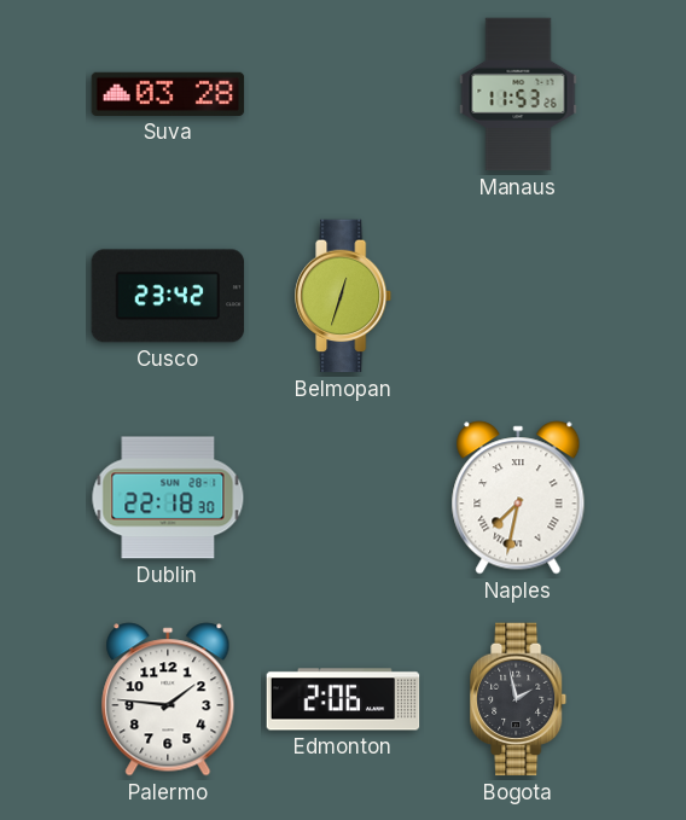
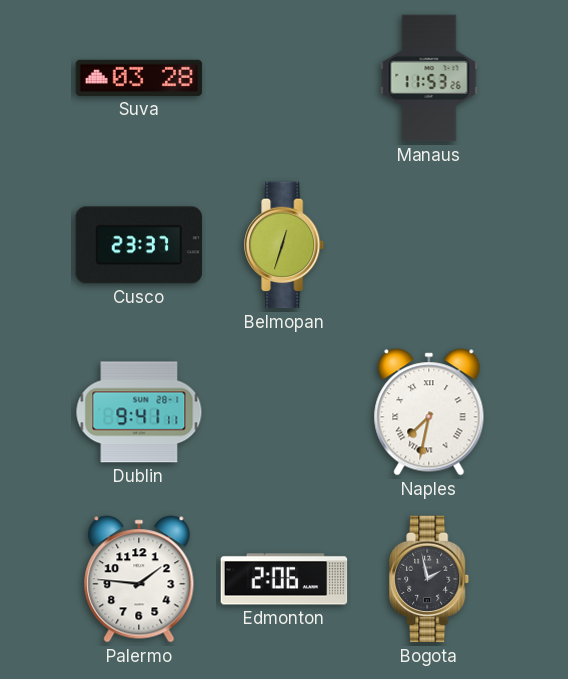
Cusco: 23:42 -> 23:37
Dublin: 22:18 -> 9:41
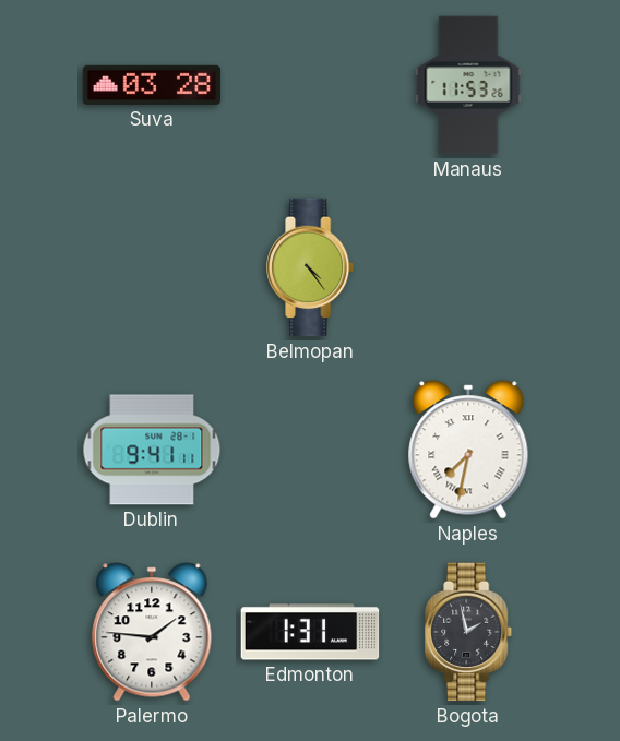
Cusco: 23:37 -> none
Belmopan: 12:33 -> 4:24
Edmonton: 2:06 -> 1:31
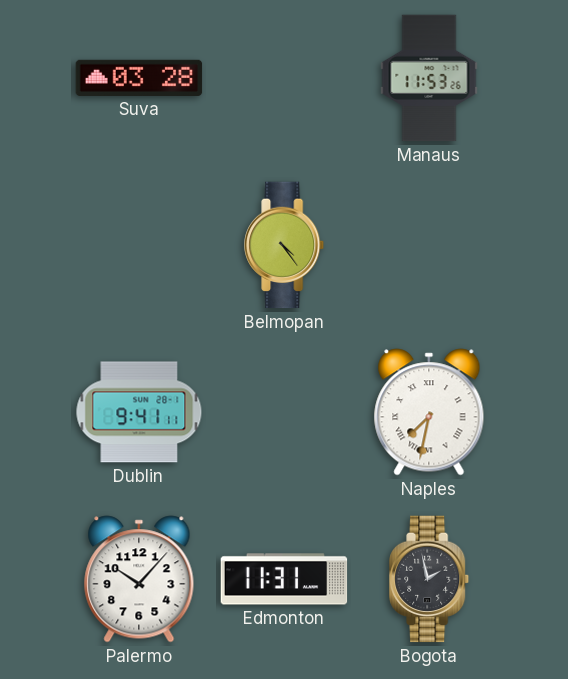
Palermo: 1:46 -> 10:07
Edmonton: 1:31 -> 11:31
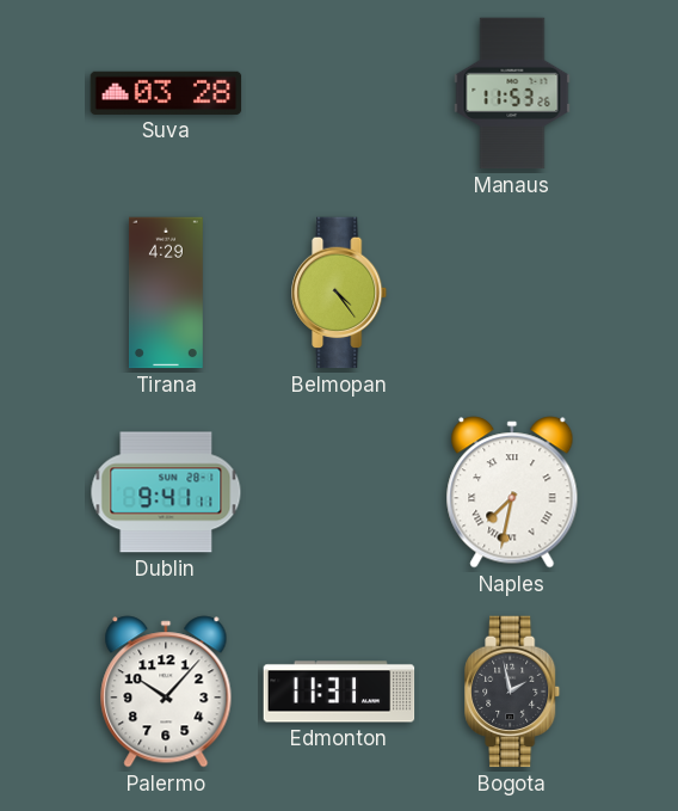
Tirana: none -> 4:29
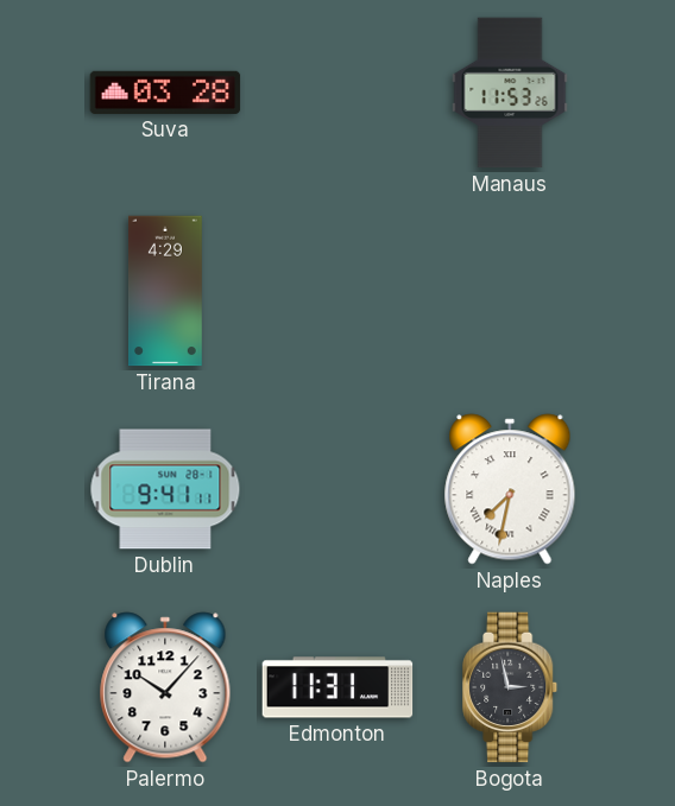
Belmopan: 4:24 -> none
Bogota: 1:58 -> 2:58
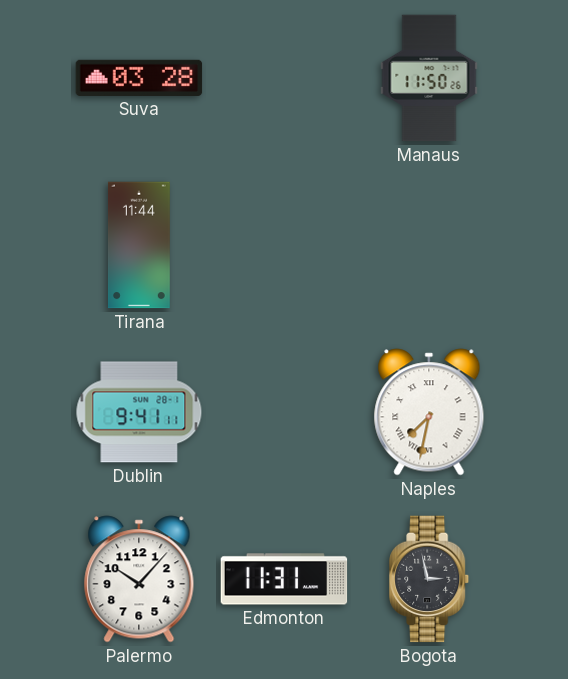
Manaus: 11:53 -> 11:50
Tirana: 4:29 -> 11:44
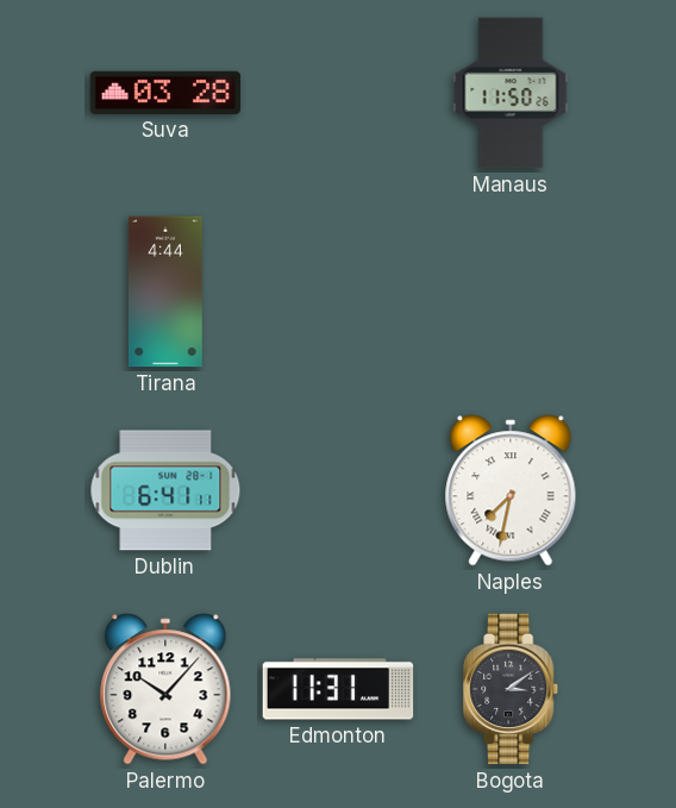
Tirana: 11:44 -> 4:44
Dublin: 9:41 -> 6:41
Bogota: 2:58 -> 3:09
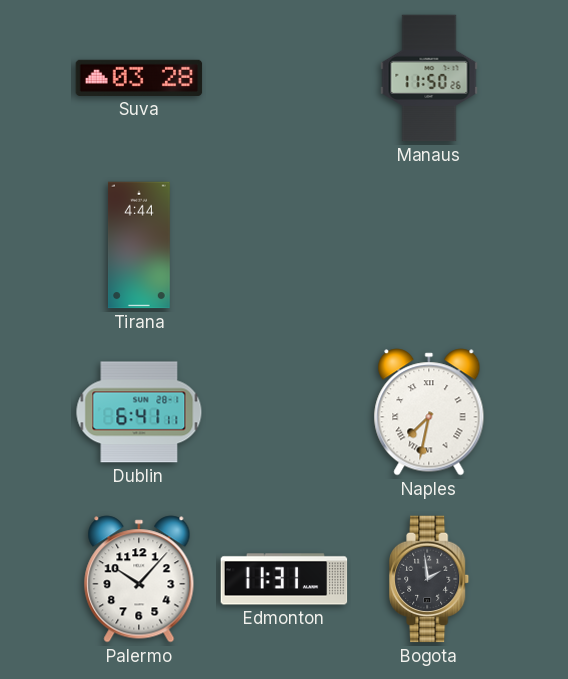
Bogota: 3:09 -> 1:59
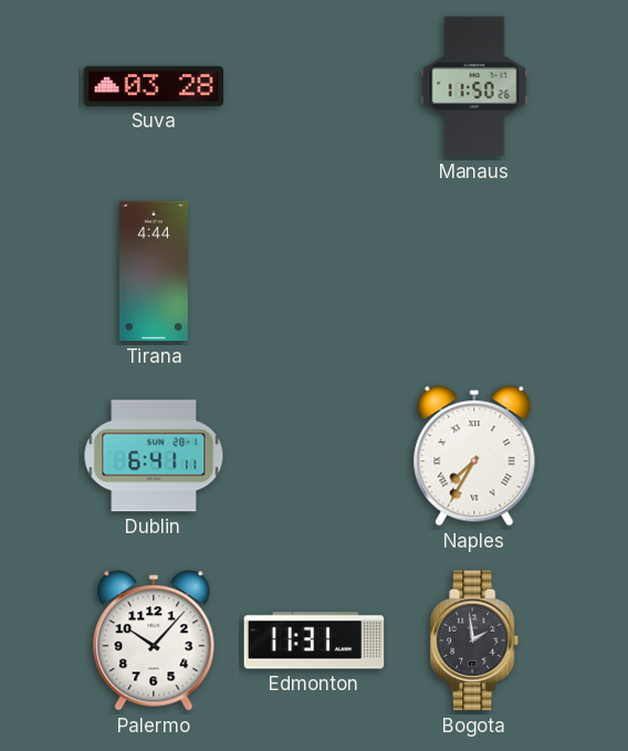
Naples: 7:32 -> 7:35
